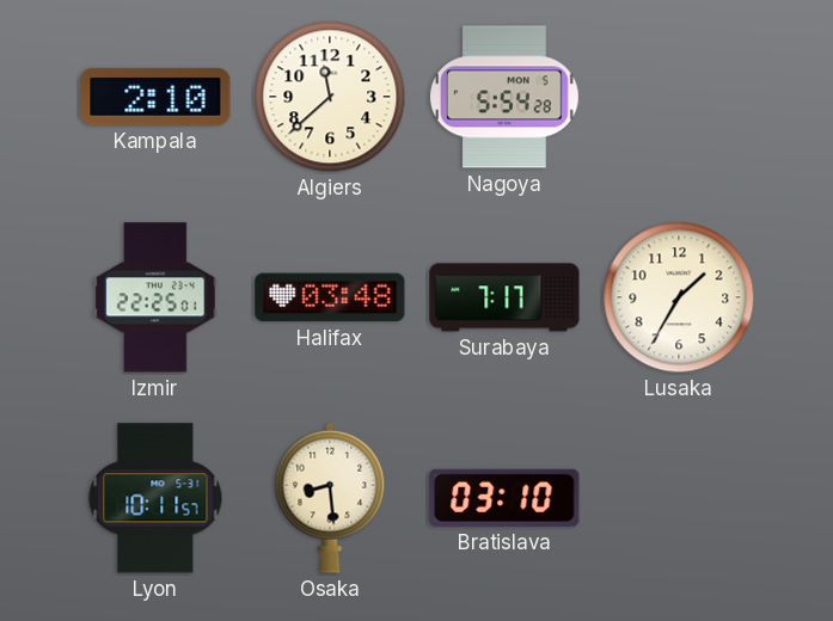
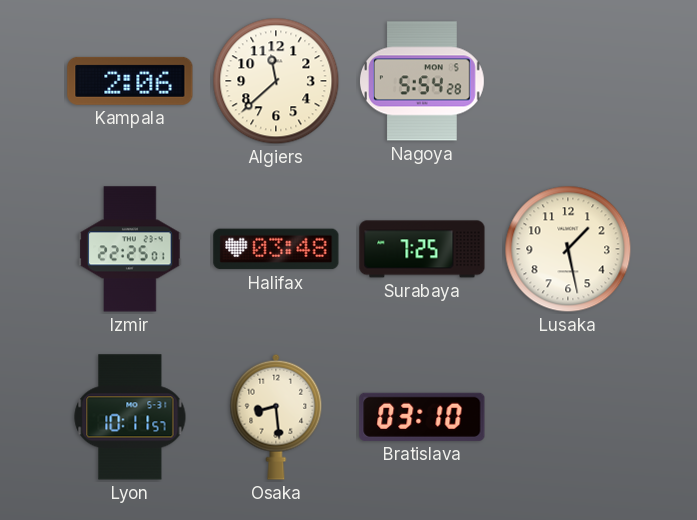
Kampala: 2:10 -> 2:06
Surabaya: 7:17 -> 7:25
Lusaka: 1:35 -> 1:28
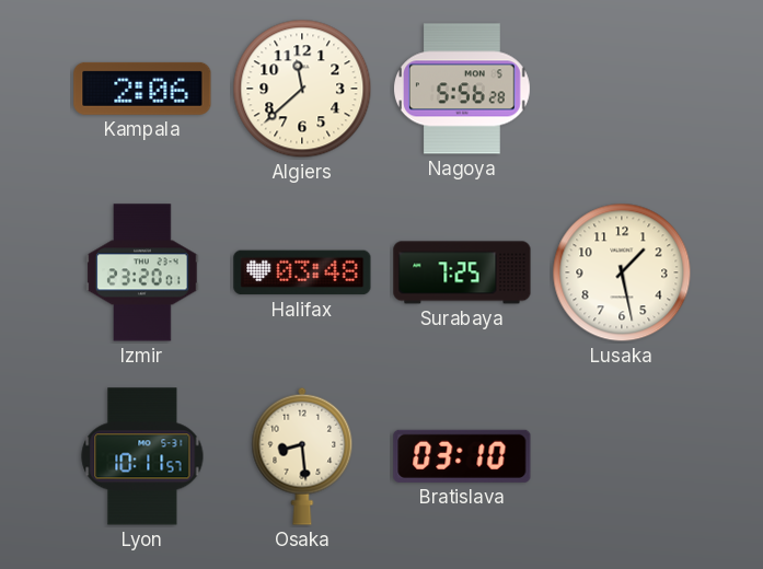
Nagoya: 5:54 -> 5:56
Izmir: 22:25 -> 23:20
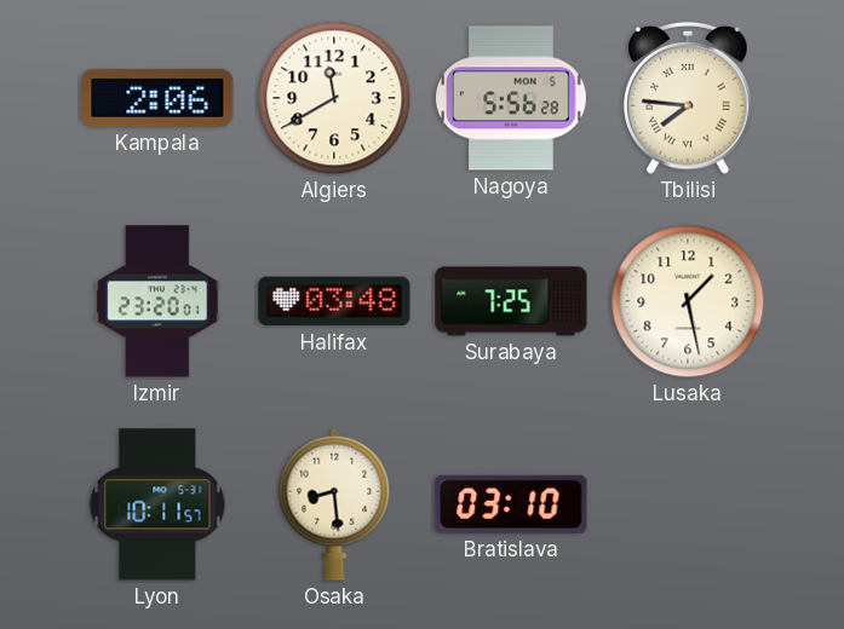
Algiers: 11:38 -> 11:40
Tbilisi: none -> 7:46
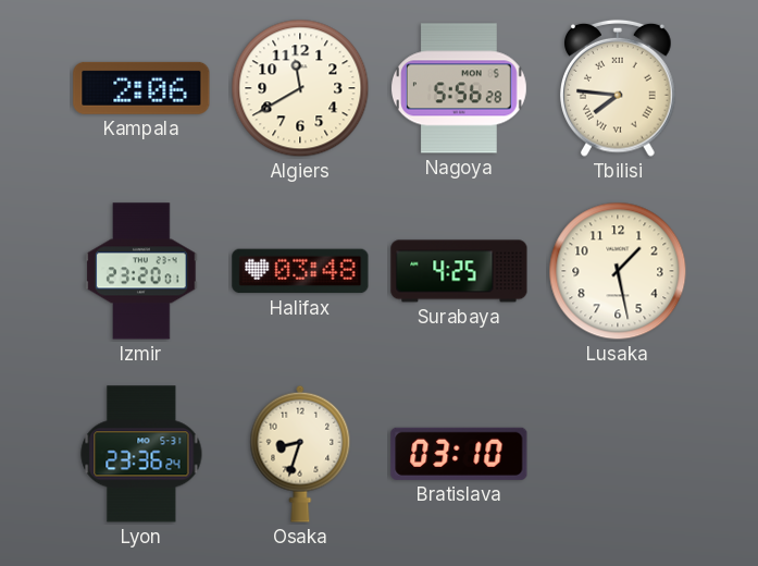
Surabaya: 7:25 -> 4:25
Lyon: 10:11 -> 23:36
Osaka: 8:29 -> 8:33
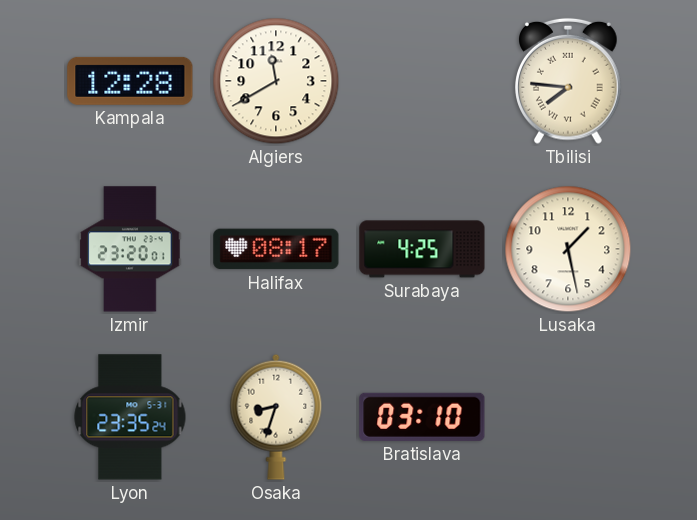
Kampala: 2:06 -> 12:28
Nagoya: 5:56 -> none
Halifax: 03:48 -> 08:17
Lyon: 23:36 -> 23:35
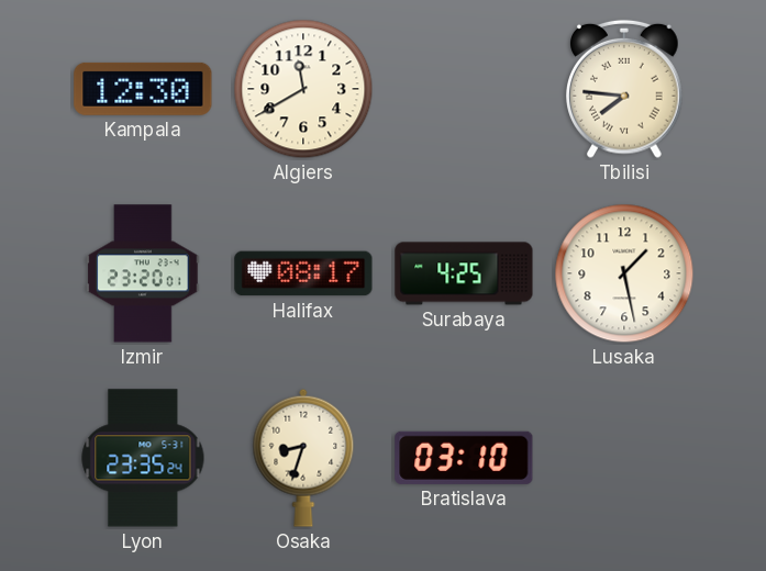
Kampala: 12:28 -> 12:30
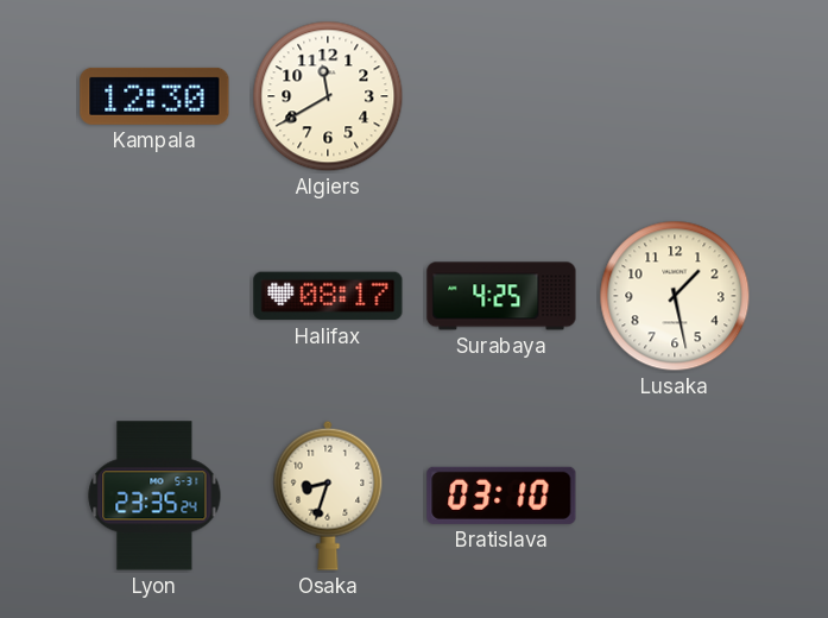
Tbilisi: 7:46 -> none
Izmir: 23:20 -> none
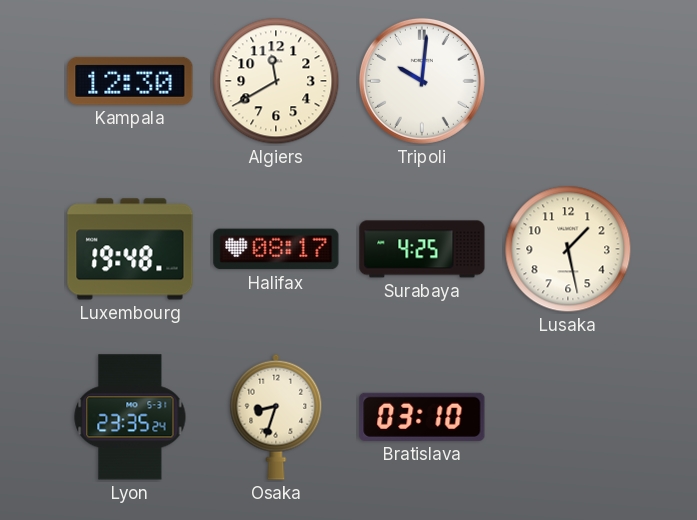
Tripoli: none -> 10:01
Luxembourg: none -> 19:48
